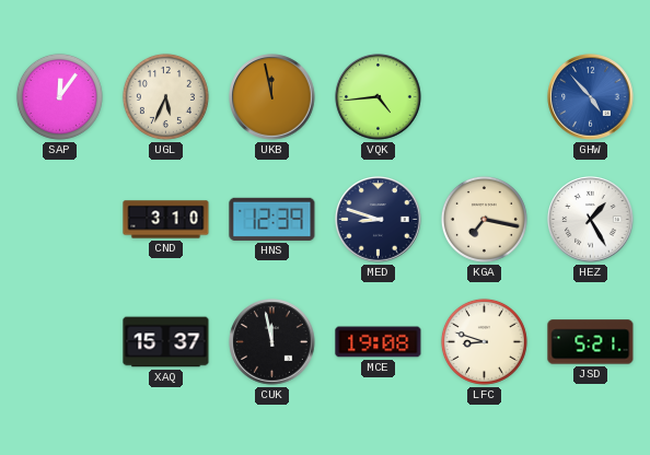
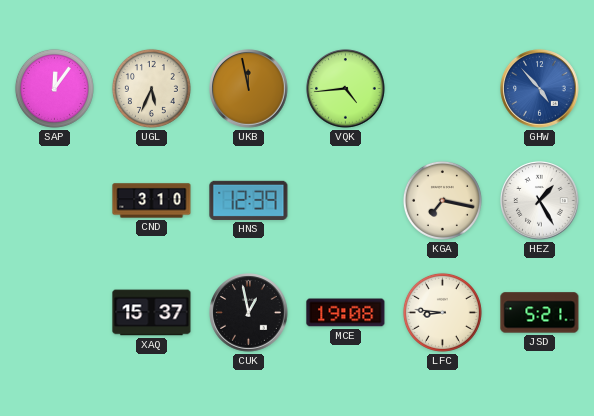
MED: 8:48 -> none
CUK: 11:58 -> 12:58
LFC: 8:48 -> 8:46
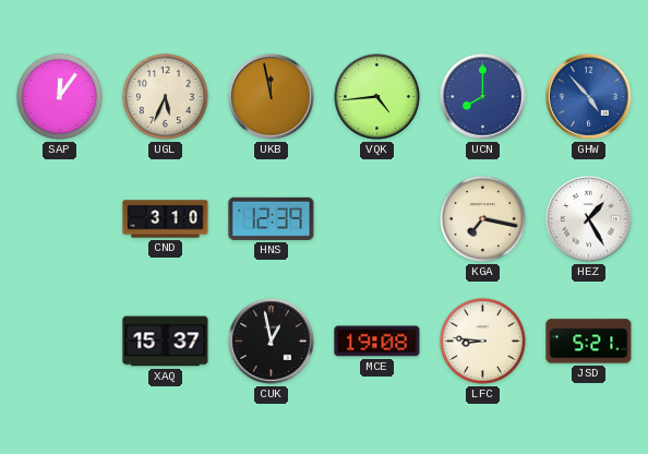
UCN: none -> 8:00
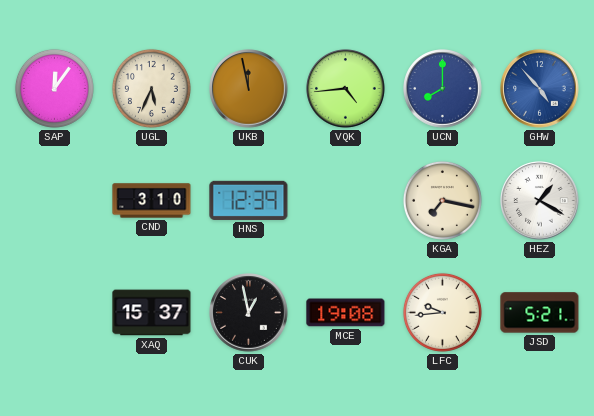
HEZ: 1:25 -> 1:20
LFC: 8:46 -> 9:44
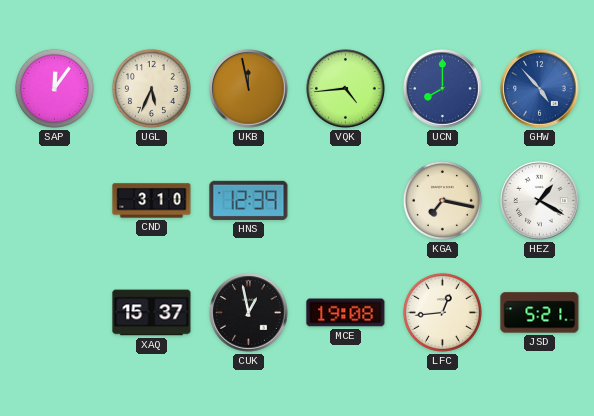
LFC: 9:44 -> 12:44
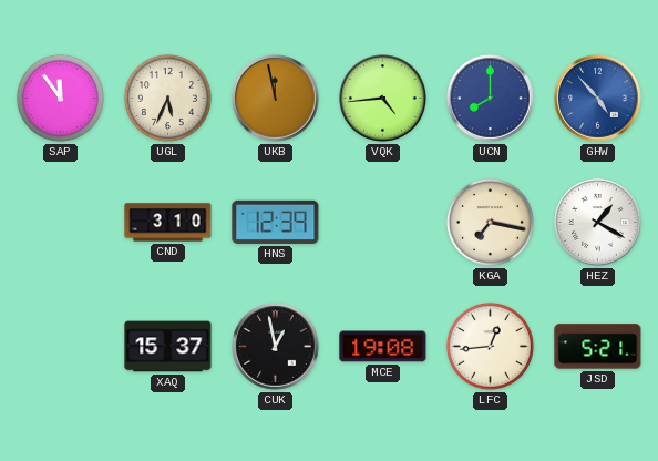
SAP: 12:06 -> 11:54
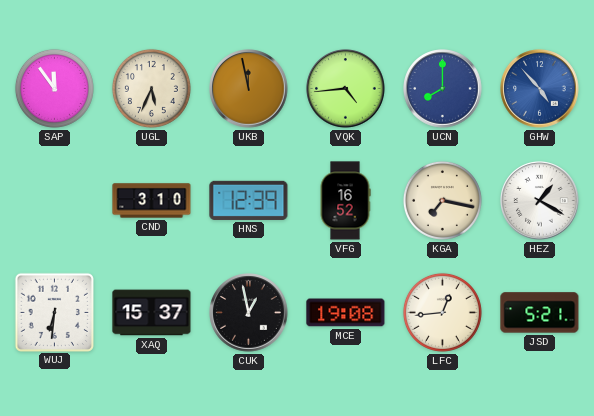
VFG: none -> 16:52
WUJ: none -> 6:31
